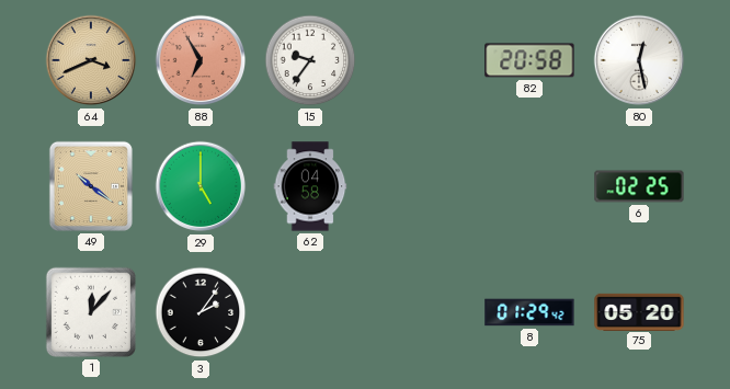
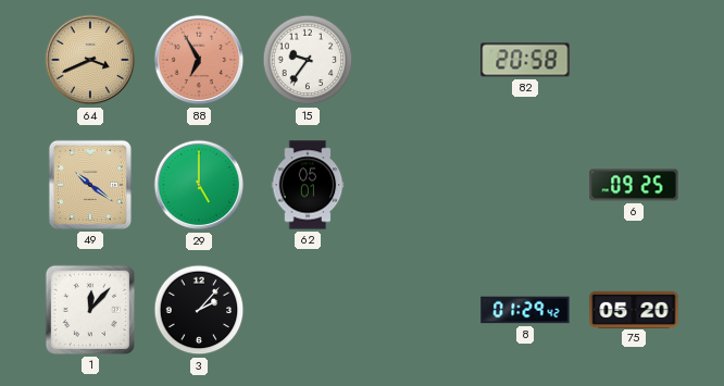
80: 12:28 -> none
62: 04:58 -> 05:01
6: 02:25 -> 09:25
3: 2:06 -> 2:07
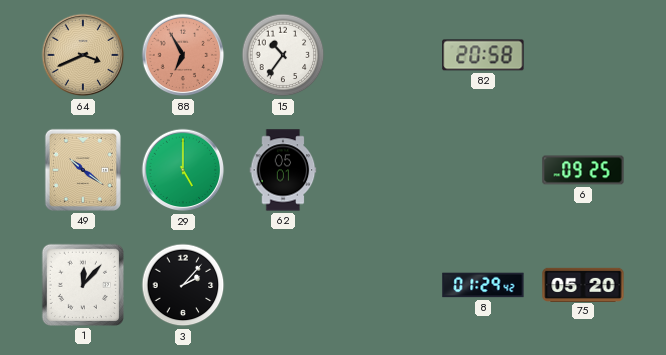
15: 9:36 -> 10:36
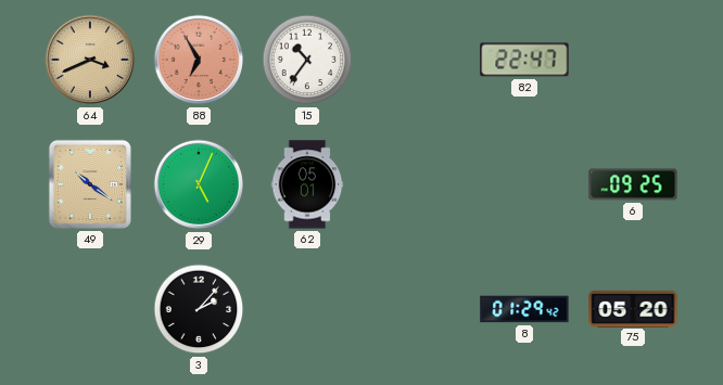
82: 20:58 -> 22:47
29: 5:00 -> 5:04
1: 12:07 -> none
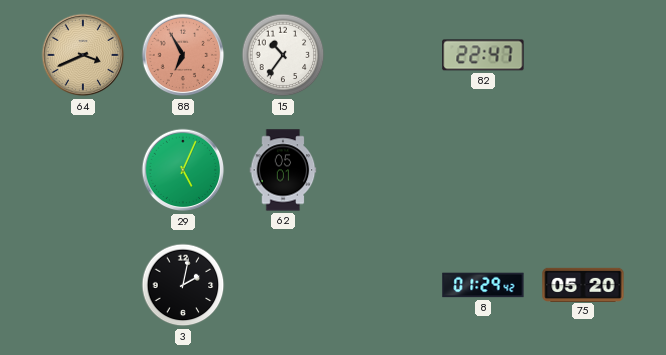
49: 10:21 -> none
6: 09:25 -> none
3: 2:07 -> 2:02
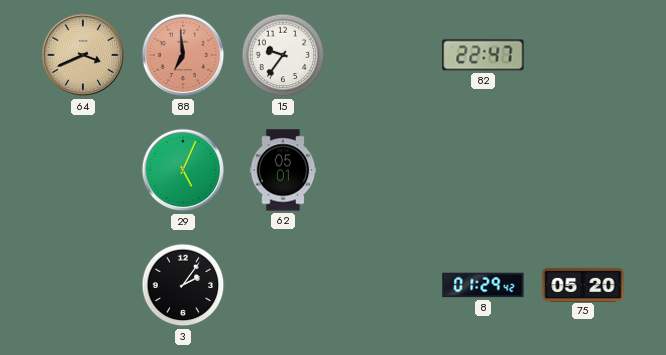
88: 6:55 -> 6:59
15: 10:36 -> 9:36
3: 2:02 -> 2:06
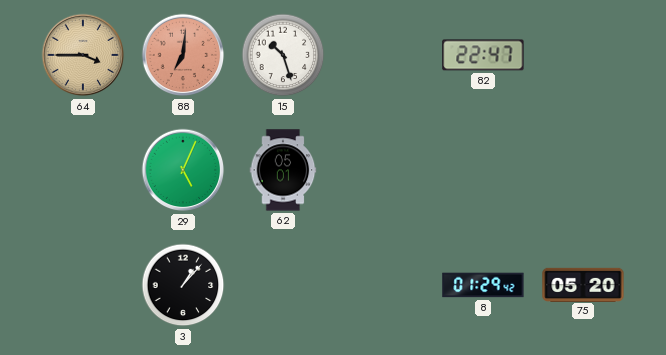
64: 3:41 -> 3:45
88: 6:59 -> 7:01
15: 9:36 -> 10:27
3: 2:06 -> 1:07
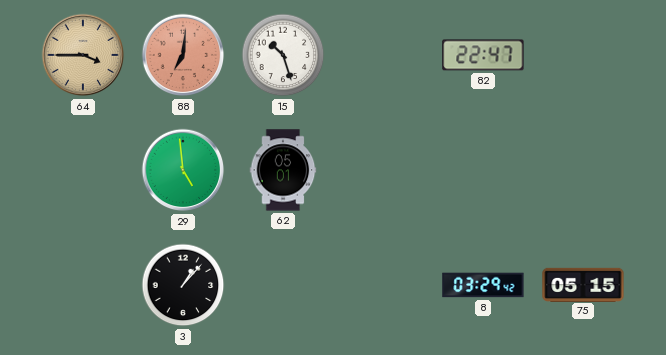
29: 5:04 -> 4:59
8: 01:29 -> 03:29
75: 05:20 -> 05:15
